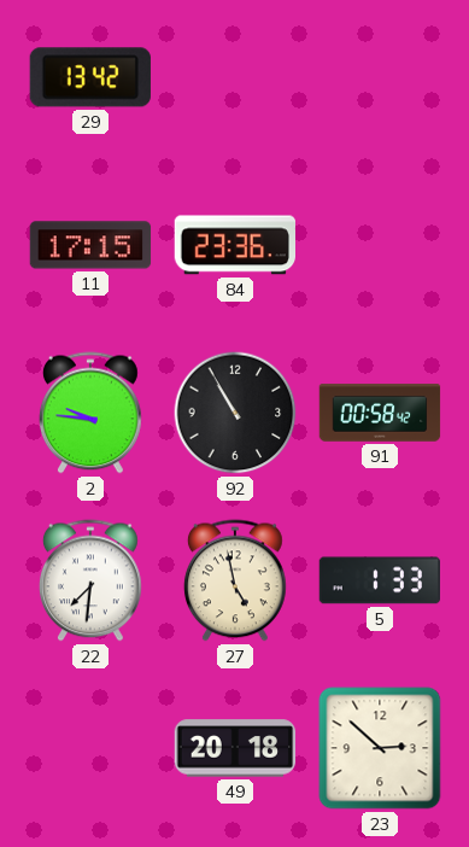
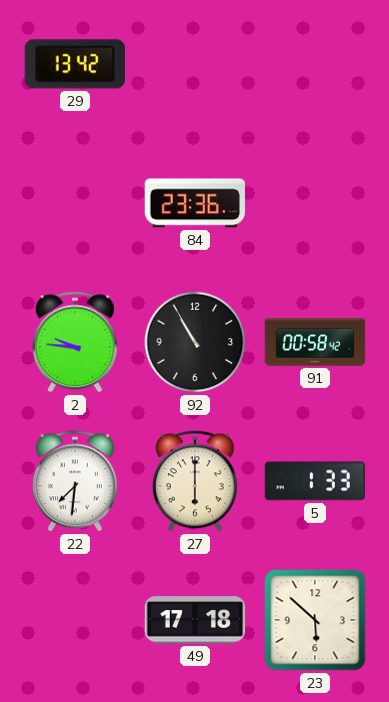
11: 17:15 -> none
27: 4:58 -> 6:00
49: 20:18 -> 17:18
23: 2:52 -> 5:52
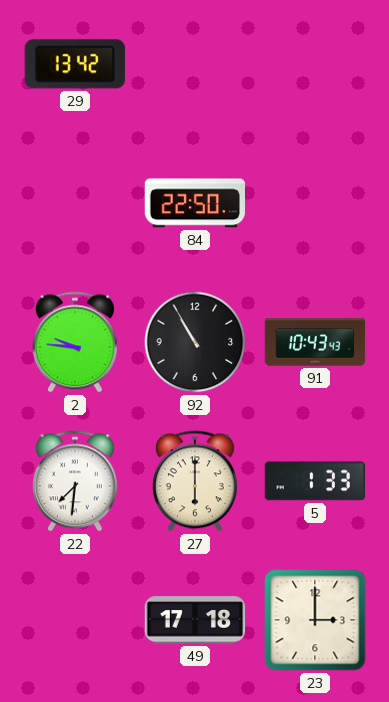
84: 23:36 -> 22:50
91: 00:58 -> 10:43
23: 5:52 -> 3:00
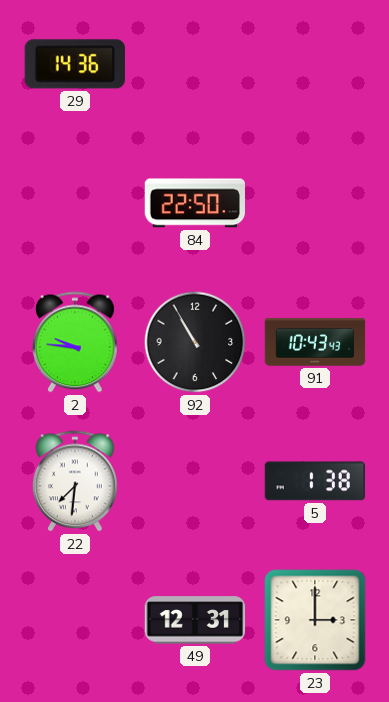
29: 13:42 -> 14:36
27: 6:00 -> none
5: 1:33 -> 1:38
49: 17:18 -> 12:31
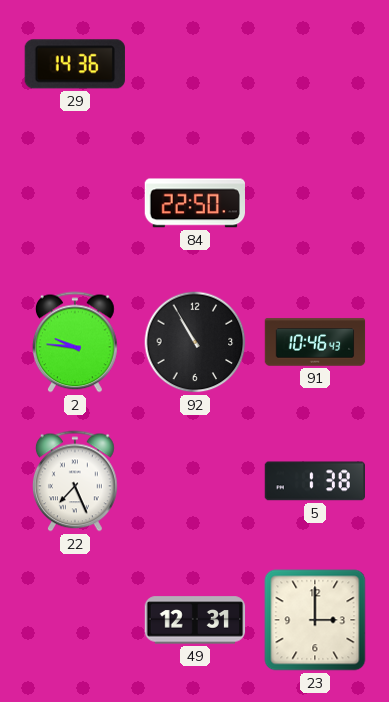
91: 10:43 -> 10:46
22: 7:31 -> 7:26
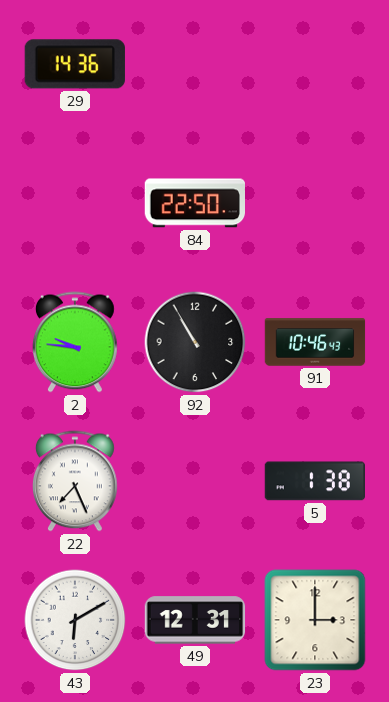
43: none -> 6:10
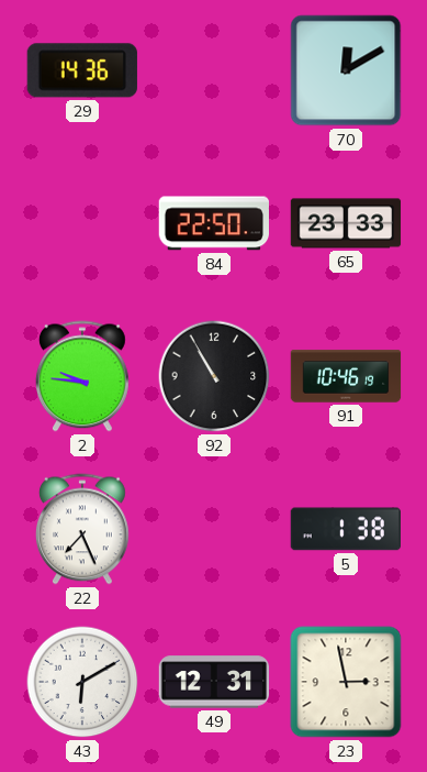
70: none -> 12:10
65: none -> 23:33
91: 10:46:43 -> 10:46:19
23: 3:00 -> 2:58
